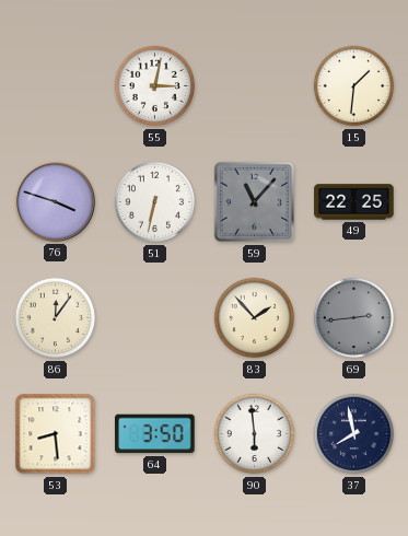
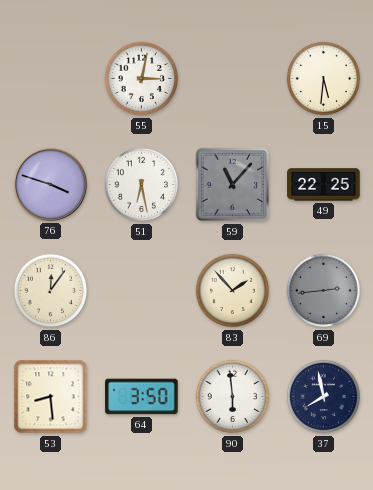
15: 1:31 -> 5:31
51: 6:32 -> 6:28
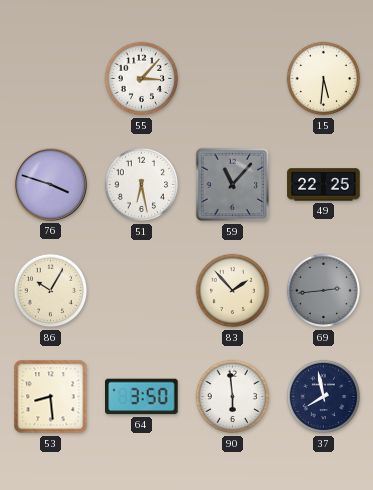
55: 3:02 -> 3:07
86: 12:06 -> 10:05
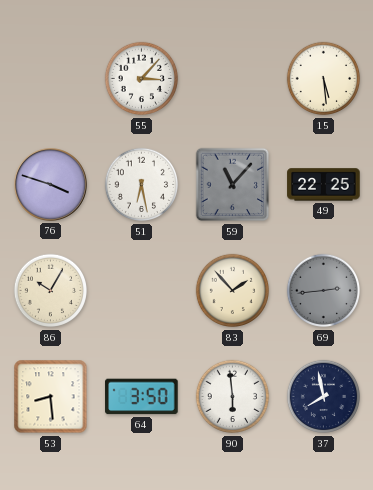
15: 5:31 -> 5:29
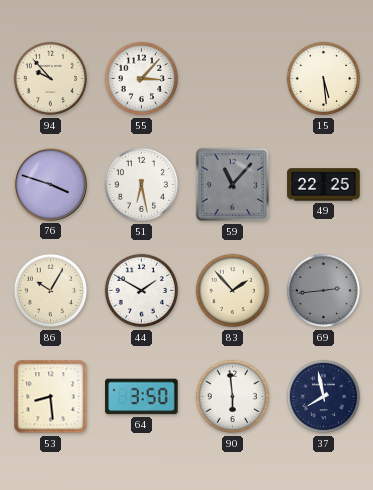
94: none -> 9:53
44: none -> 1:50
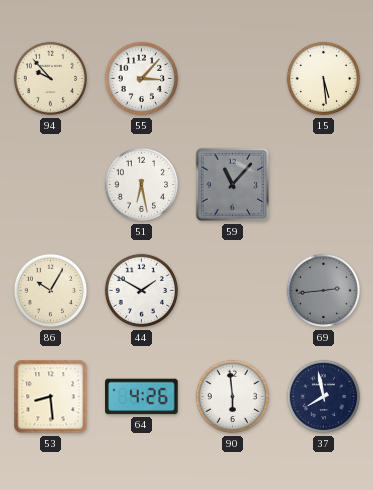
76: 3:48 -> none
49: 22:25 -> none
83: 1:53 -> none
64: 3:50 -> 4:26
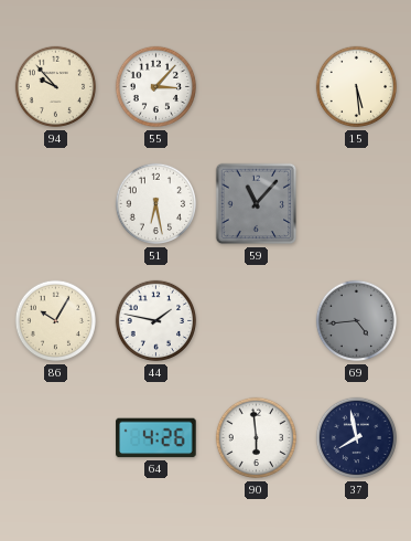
44: 1:50 -> 1:47
69: 2:44 -> 4:44
53: 8:29 -> none
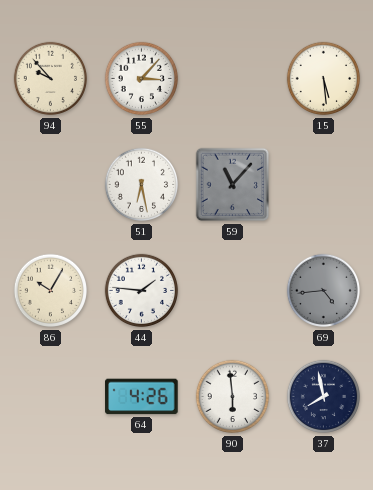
44: 1:47 -> 1:46
